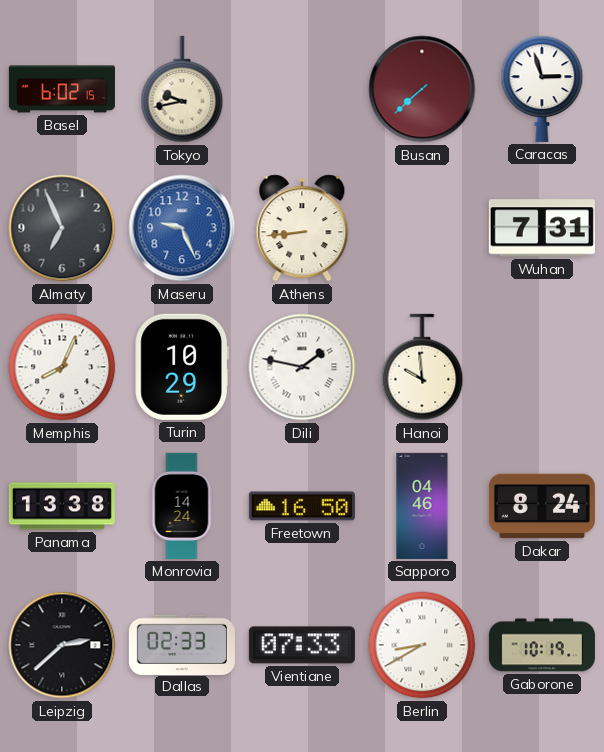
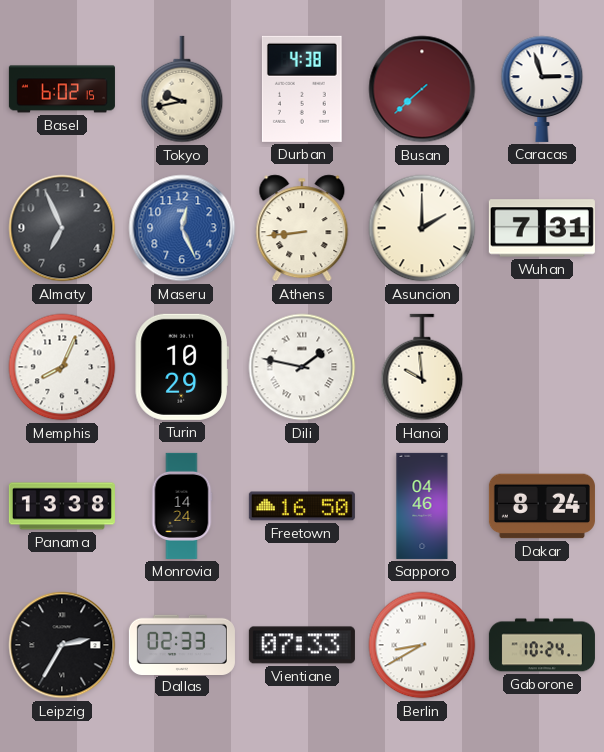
Durban: none -> 4:38
Maseru: 9:26 -> 12:26
Asuncion: none -> 2:00
Leipzig: 2:38 -> 2:35
Gaborone: 10:19 -> 10:24
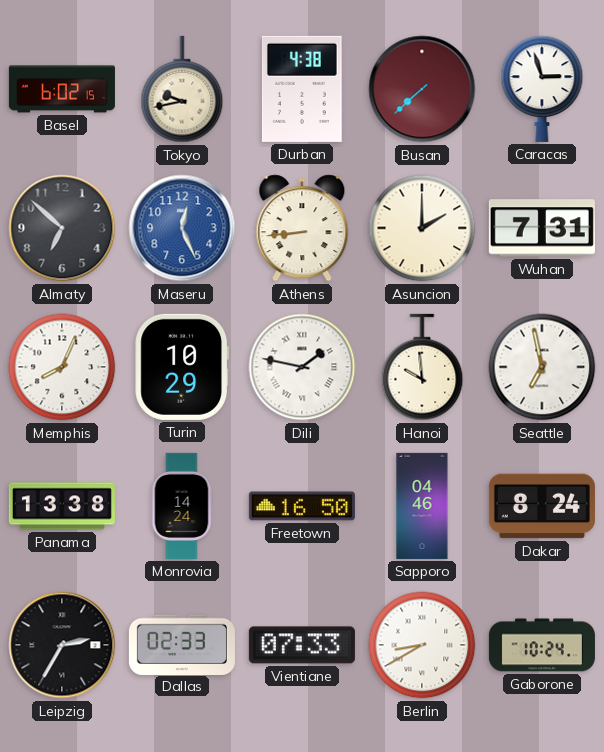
Almaty: 6:56 -> 6:52
Seattle: none -> 6:58
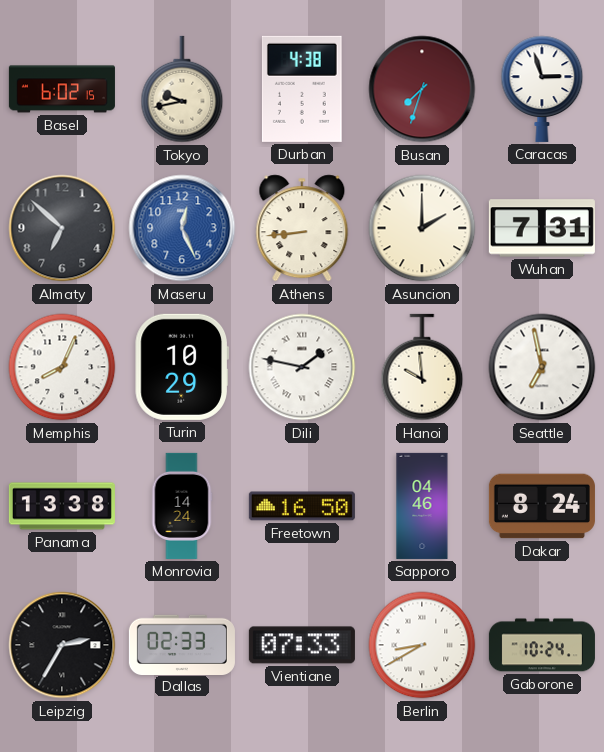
Busan: 7:38 -> 7:33
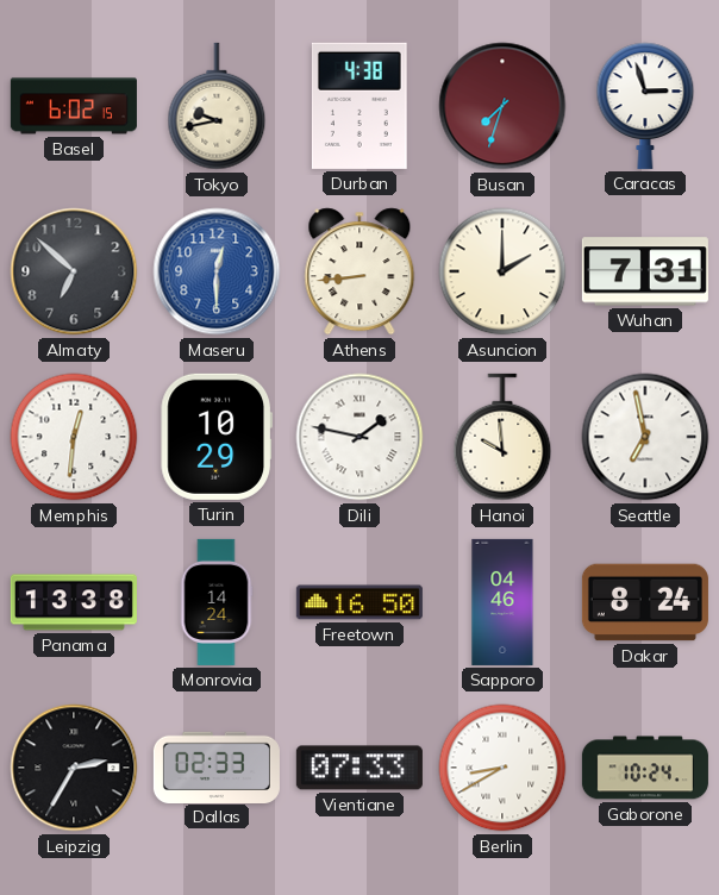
Maseru: 12:26 -> 12:30
Memphis: 8:04 -> 12:31
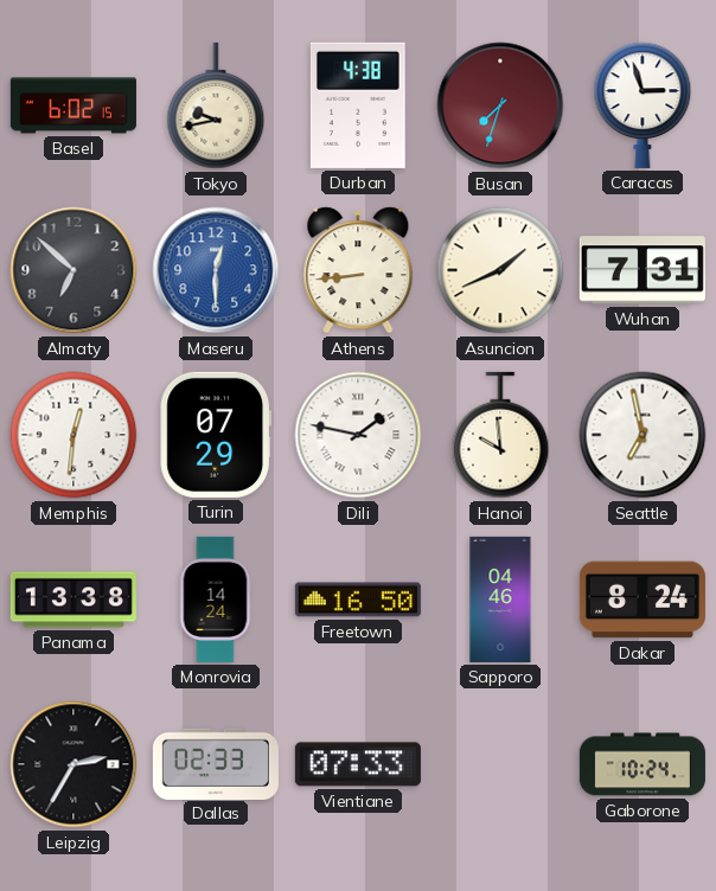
Asuncion: 2:00 -> 1:41
Turin: 10:29 -> 07:29
Berlin: 8:40 -> none
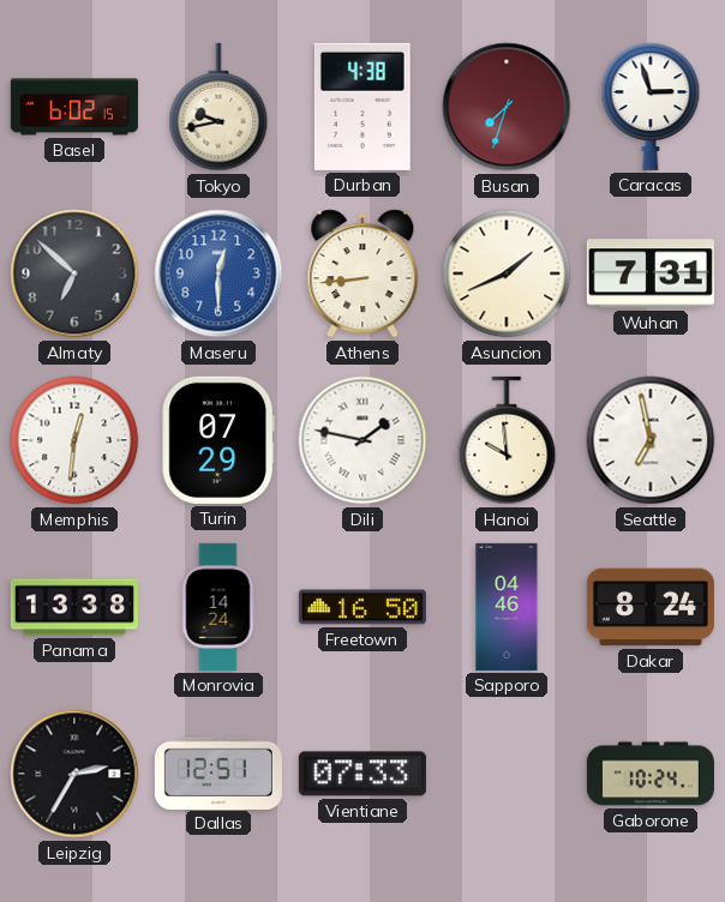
Dallas: 02:33 -> 12:51
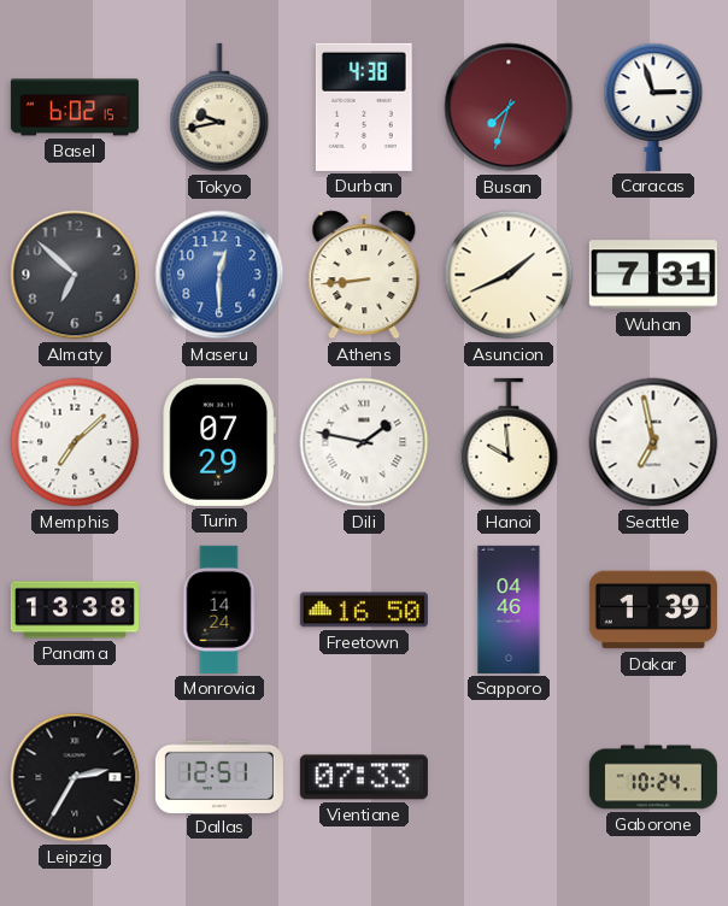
Memphis: 12:31 -> 7:08
Dakar: 8:24 -> 1:39
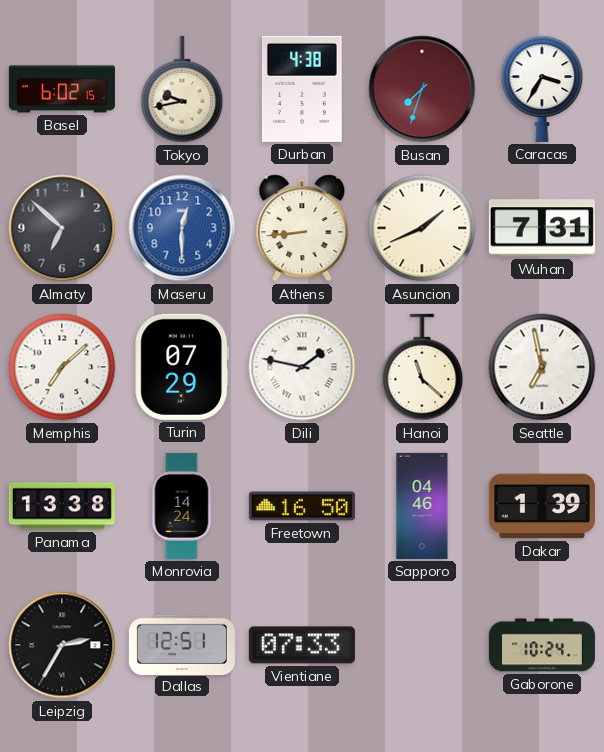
Caracas: 2:57 -> 3:35
Hanoi: 9:59 -> 11:22
